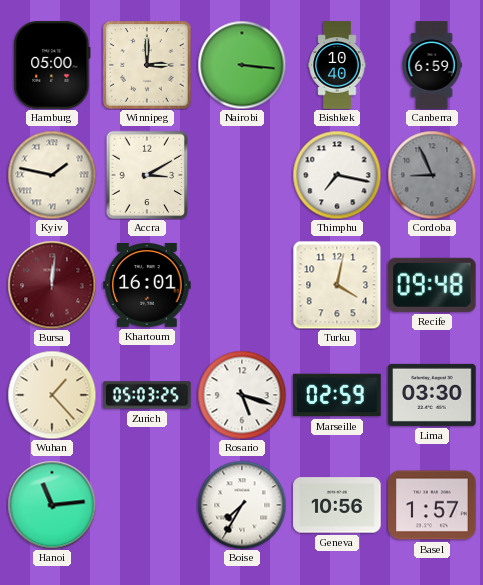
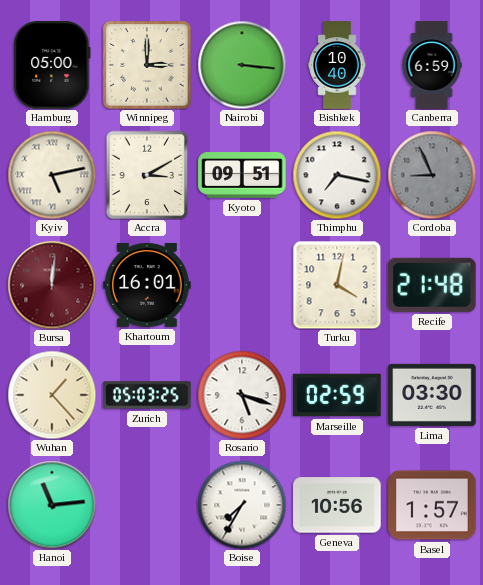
Kyiv: 1:47 -> 5:13
Kyoto: none -> 09:51
Recife: 09:48 -> 21:48
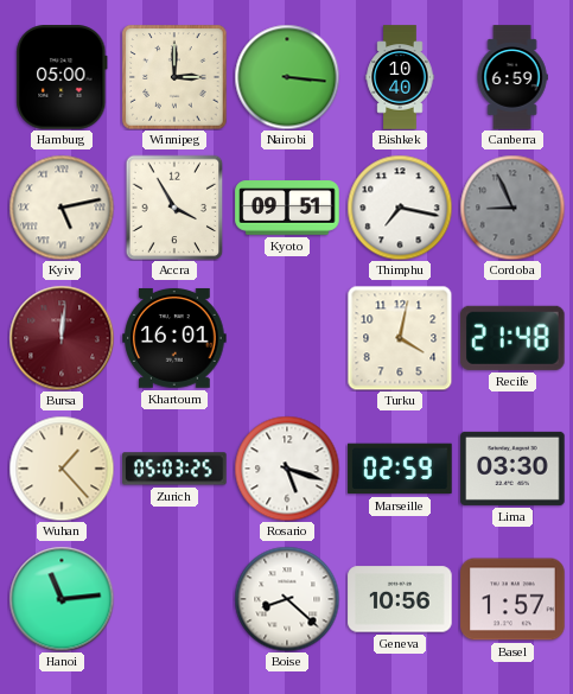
Accra: 3:10 -> 3:55
Boise: 7:35 -> 8:22
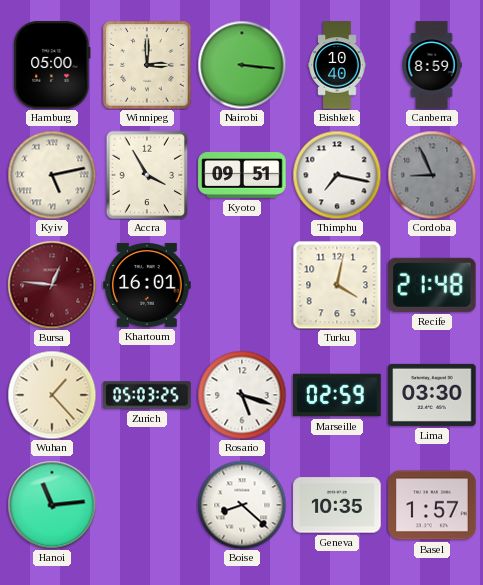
Canberra: 6:59 -> 8:59
Bursa: 12:01 -> 12:46
Geneva: 10:56 -> 10:35
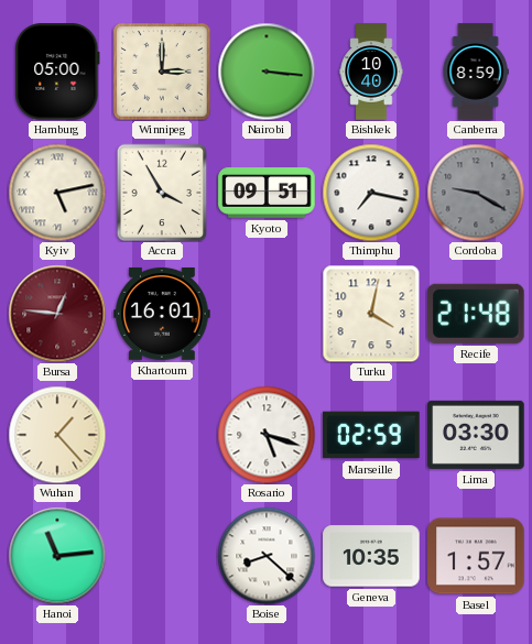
Cordoba: 8:56 -> 9:20
Zurich: 05:03 -> none
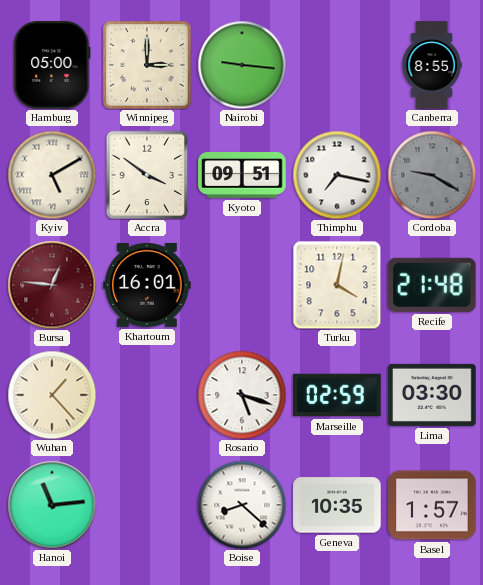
Nairobi: 3:16 -> 9:16
Bishkek: 10:40 -> none
Canberra: 8:59 -> 8:55
Kyiv: 5:13 -> 5:10
Accra: 3:55 -> 3:51
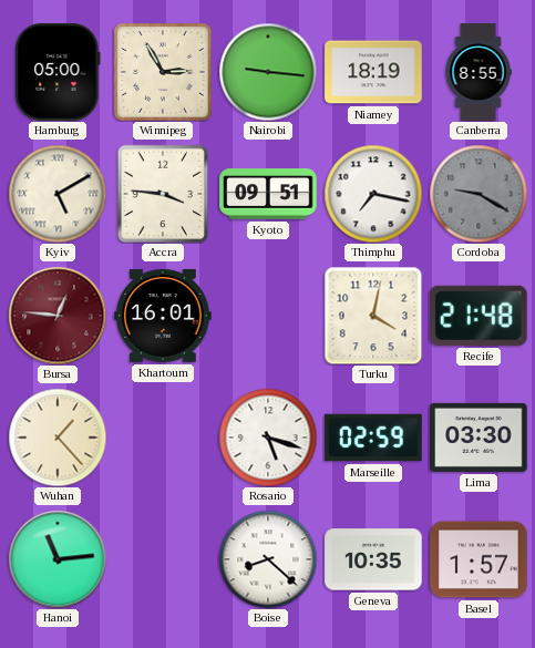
Winnipeg: 3:00 -> 2:55
Niamey: none -> 18:19
Accra: 3:51 -> 3:46
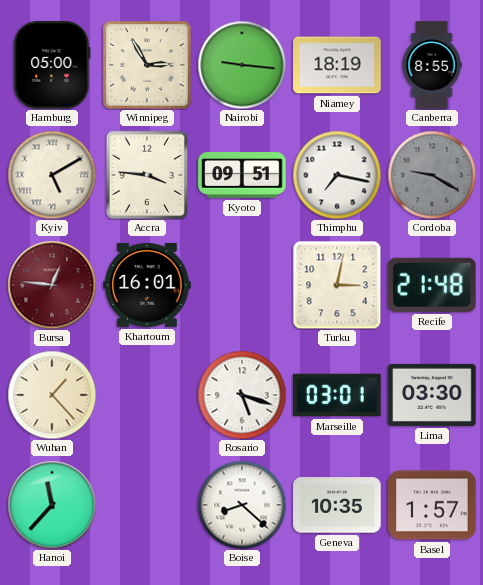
Turku: 4:02 -> 3:02
Marseille: 02:59 -> 03:01
Hanoi: 11:14 -> 11:37
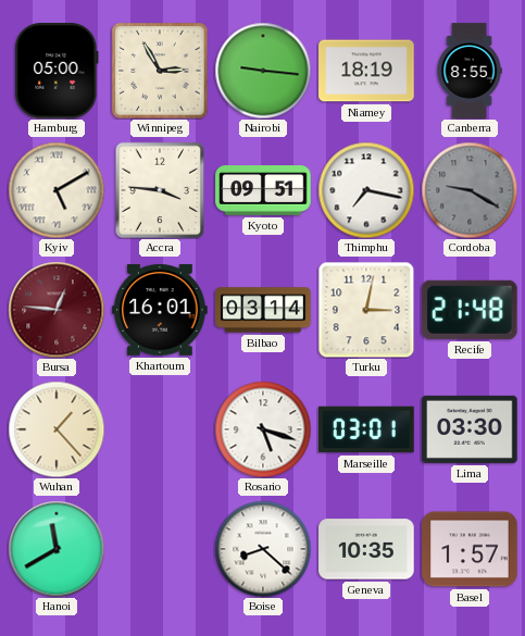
Bilbao: none -> 03:14
Hanoi: 11:37 -> 11:40
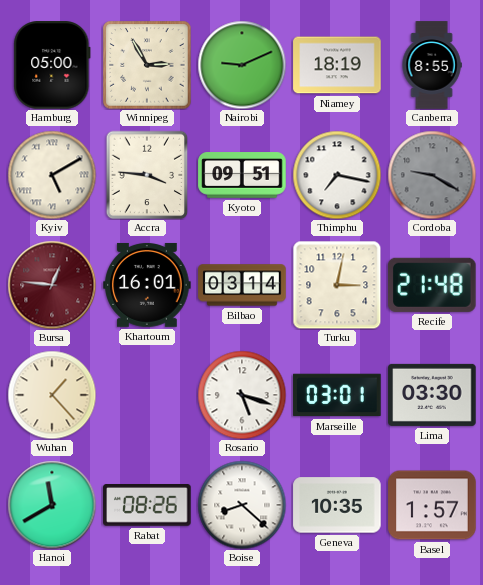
Nairobi: 9:16 -> 9:11
Rabat: none -> 08:26
